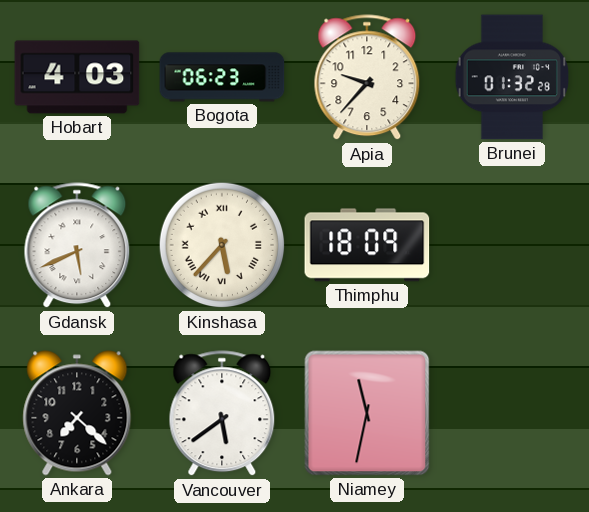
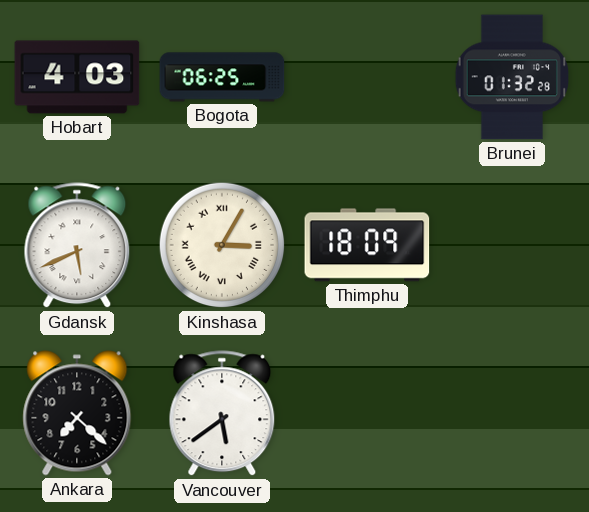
Bogota: 06:23 -> 06:25
Apia: 9:37 -> none
Kinshasa: 5:37 -> 3:05
Niamey: 11:32 -> none
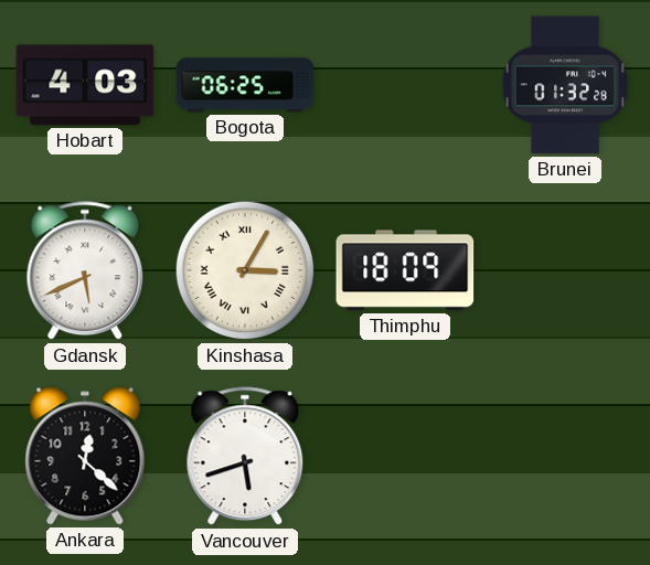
Ankara: 7:22 -> 12:22
Vancouver: 5:39 -> 5:42
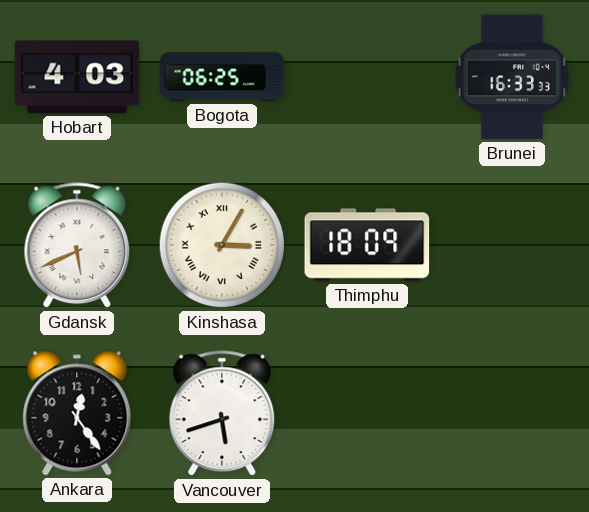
Brunei: 01:32 -> 16:33
Ankara: 12:22 -> 12:24
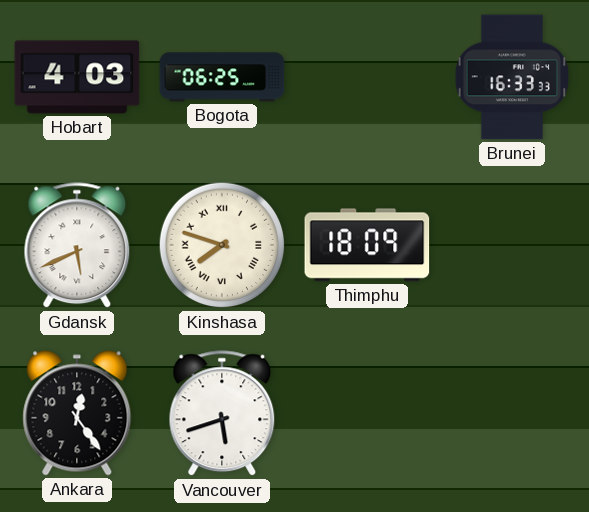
Kinshasa: 3:05 -> 7:48
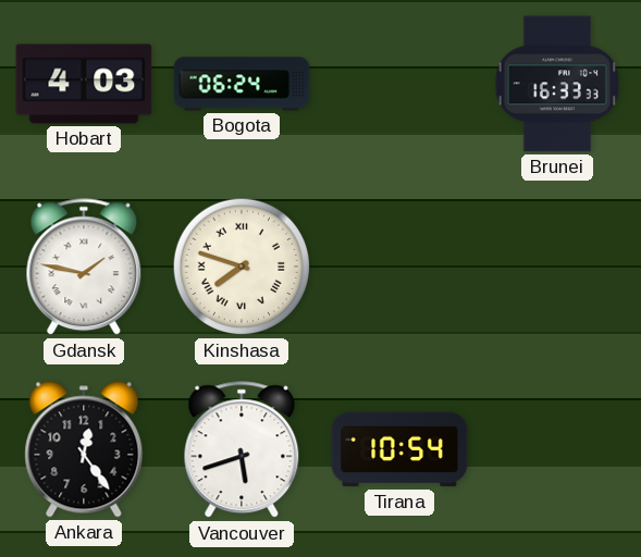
Bogota: 06:25 -> 06:24
Gdansk: 5:41 -> 1:47
Thimphu: 18:09 -> none
Tirana: none -> 10:54
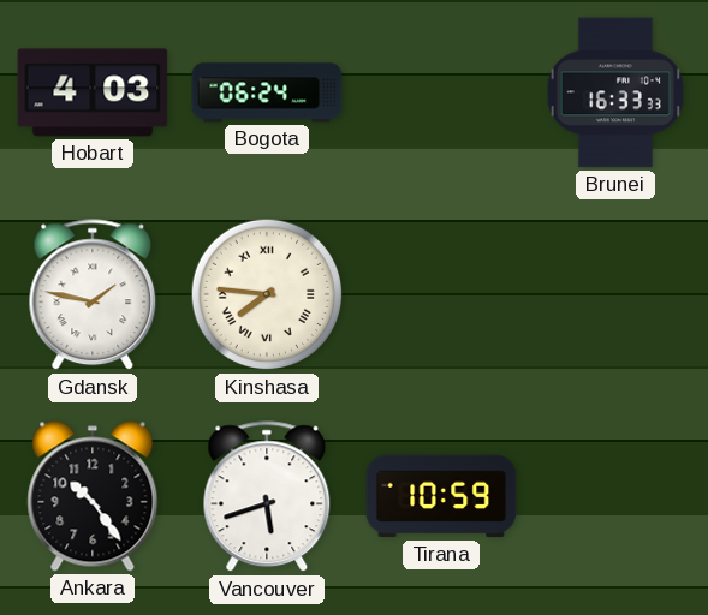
Kinshasa: 7:48 -> 7:46
Ankara: 12:24 -> 10:24
Tirana: 10:54 -> 10:59
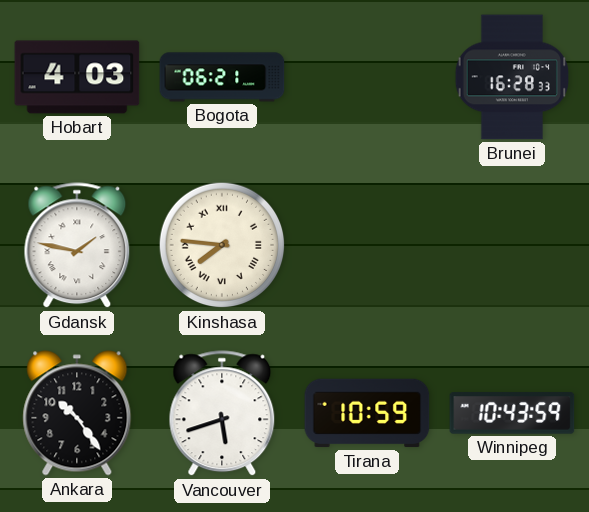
Bogota: 06:24 -> 06:21
Brunei: 16:33 -> 16:28
Winnipeg: none -> 10:43
